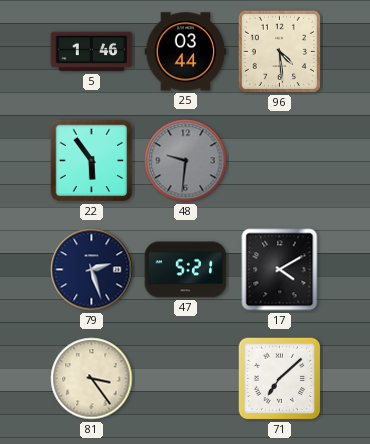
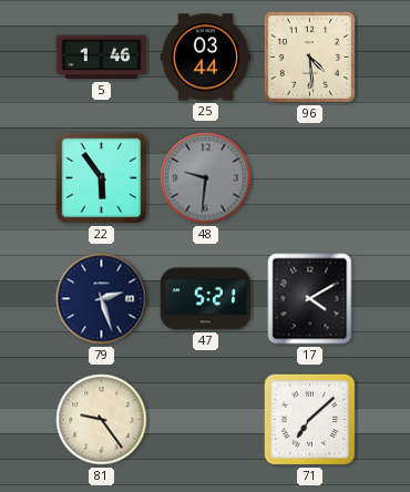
81: 3:24 -> 9:24
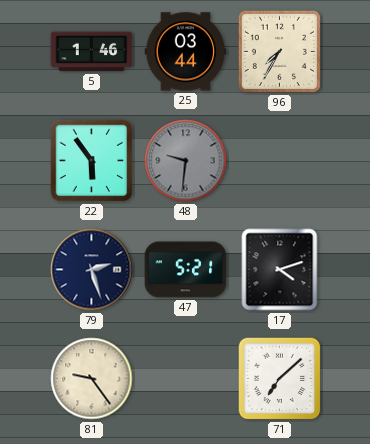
96: 4:29 -> 7:35
17: 4:10 -> 4:12
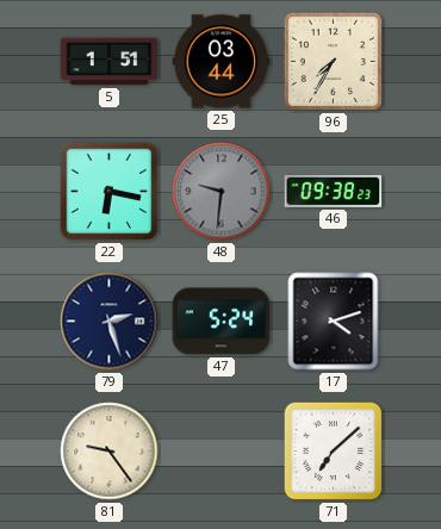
5: 1:46 -> 1:51
22: 5:54 -> 6:17
46: none -> 09:38
47: 5:21 -> 5:24
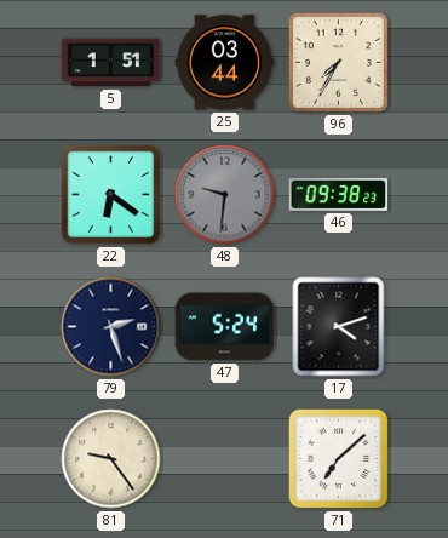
22: 6:17 -> 6:21
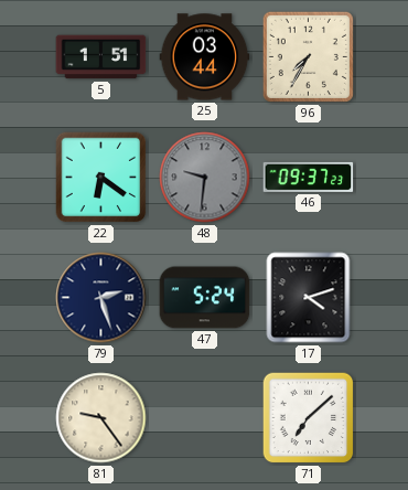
46: 09:38 -> 09:37
